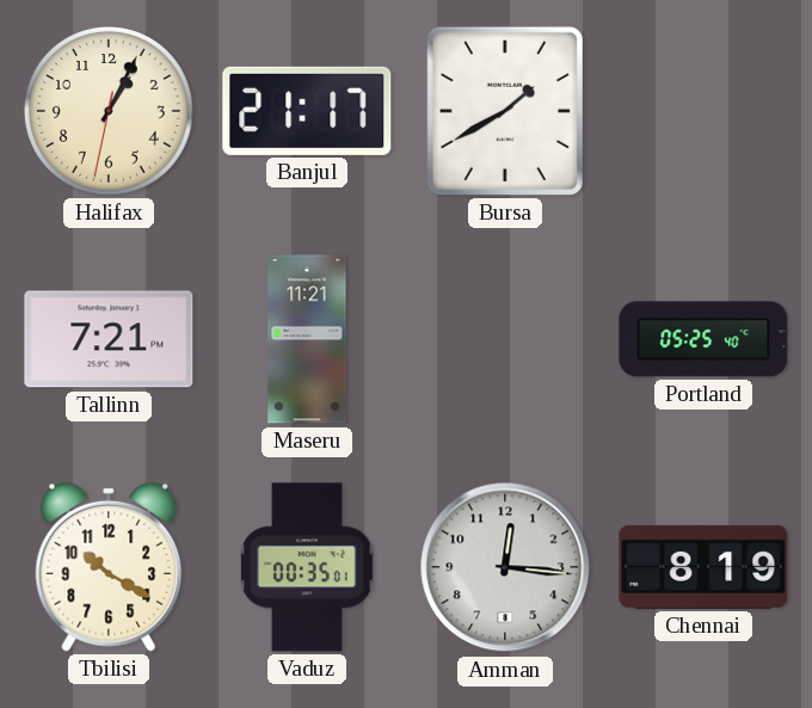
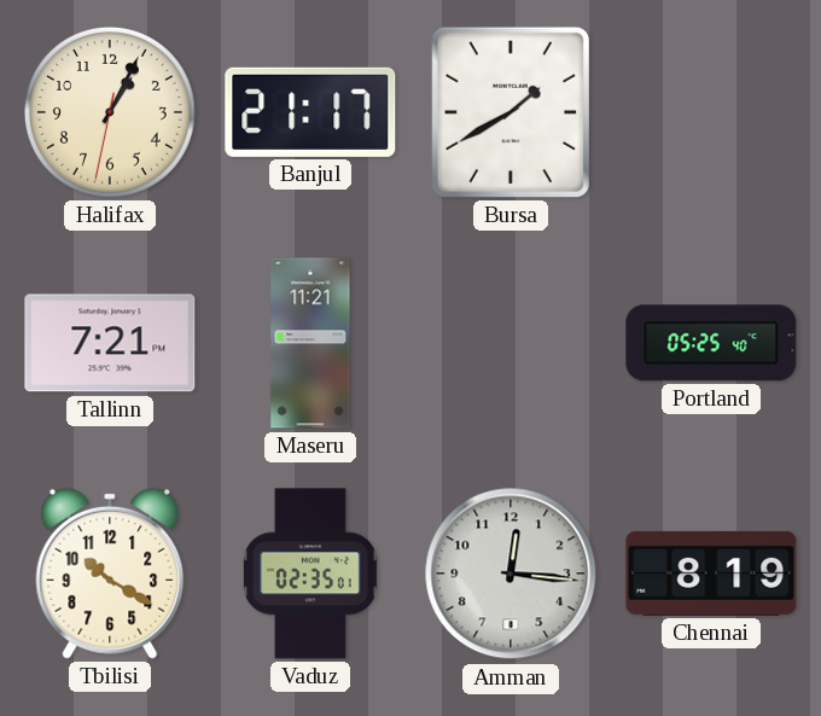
Vaduz: 00:35 -> 02:35
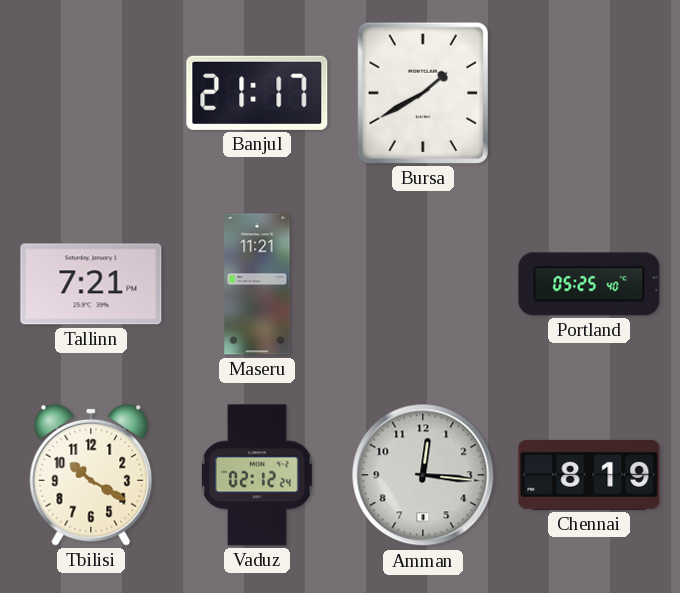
Halifax: 1:04 -> none
Vaduz: 02:35 -> 02:12
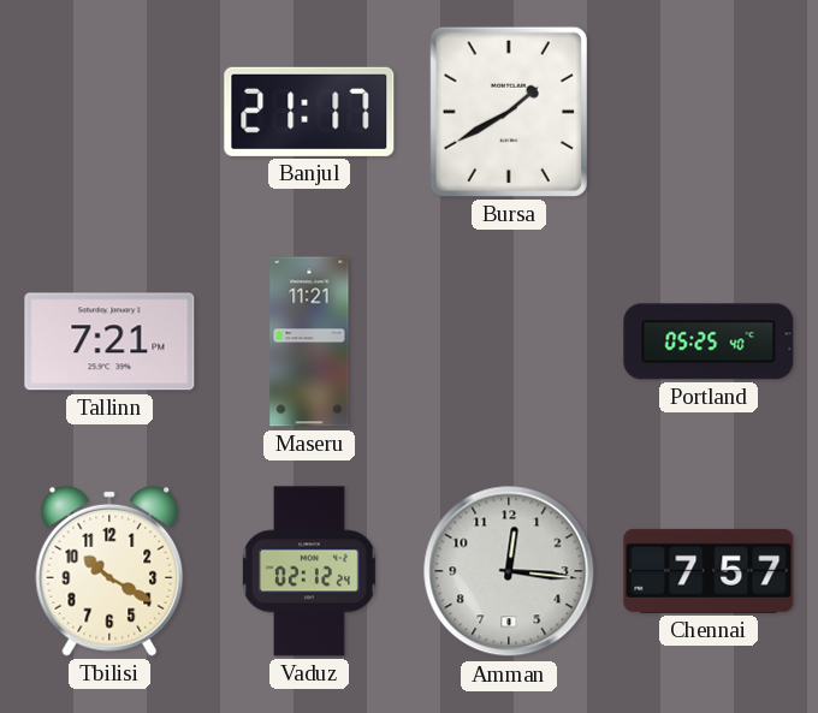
Chennai: 8:19 -> 7:57
